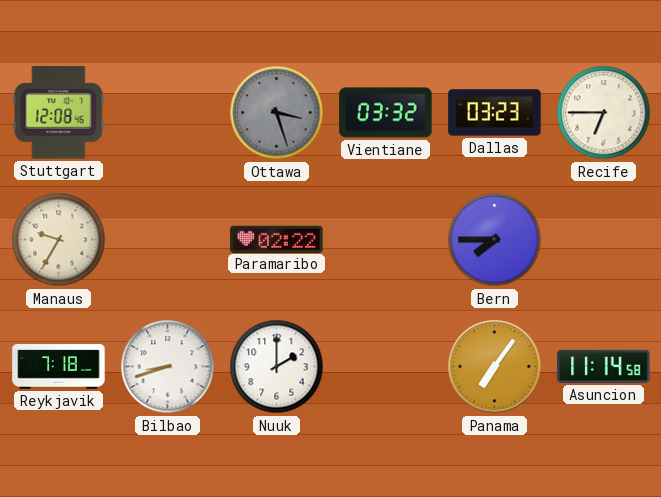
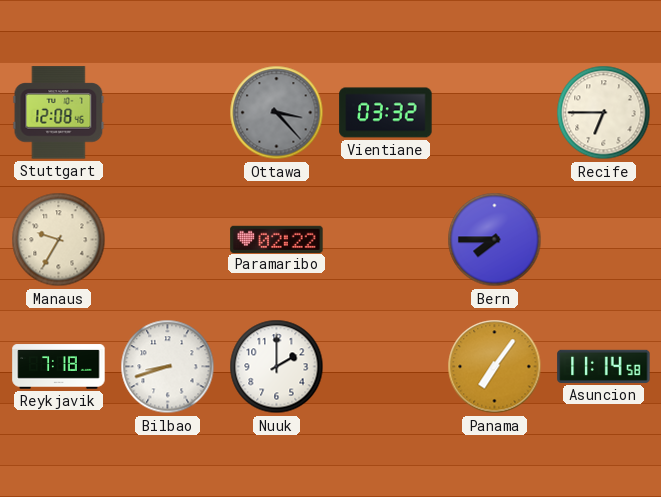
Ottawa: 3:27 -> 3:23
Dallas: 03:23 -> none
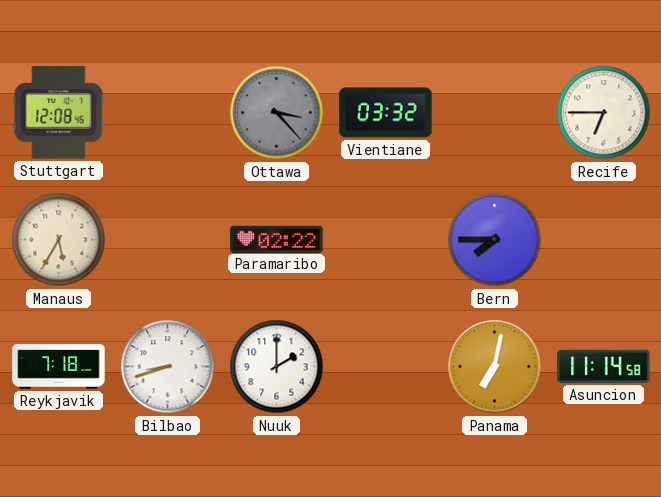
Manaus: 9:35 -> 5:35
Panama: 7:06 -> 7:02
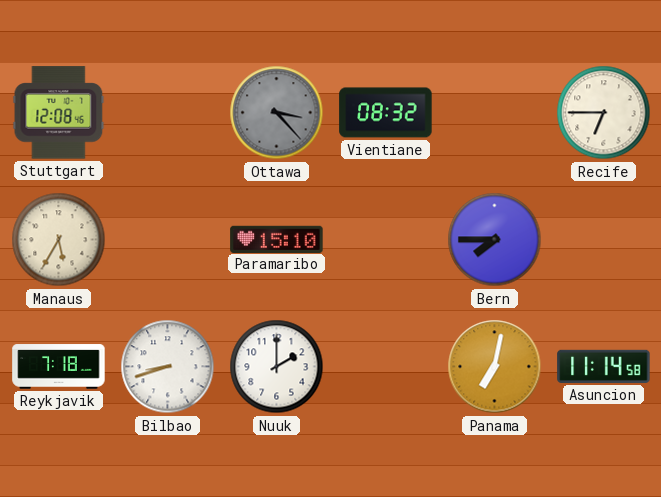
Vientiane: 03:32 -> 08:32
Paramaribo: 02:22 -> 15:10
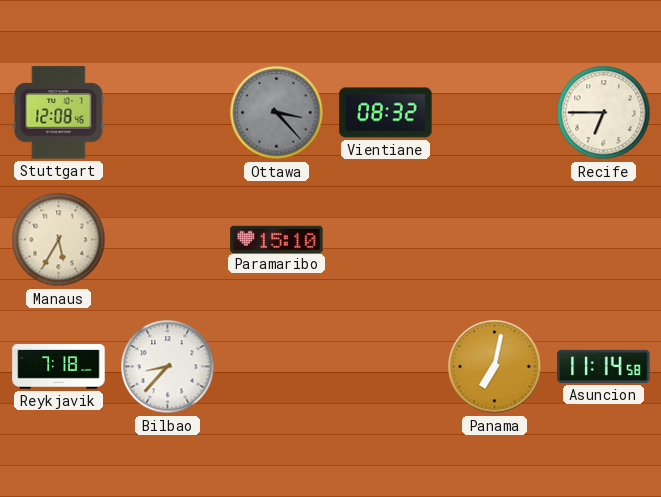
Bern: 7:45 -> none
Bilbao: 8:42 -> 8:37
Nuuk: 2:00 -> none
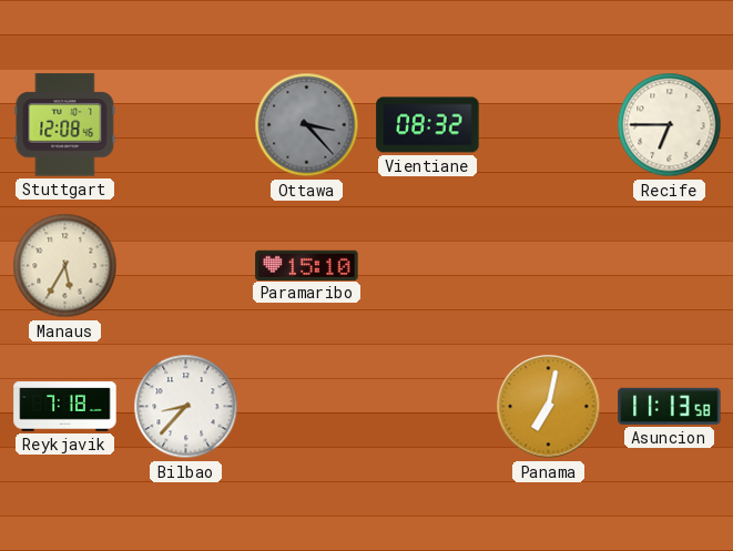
Asuncion: 11:14 -> 11:13
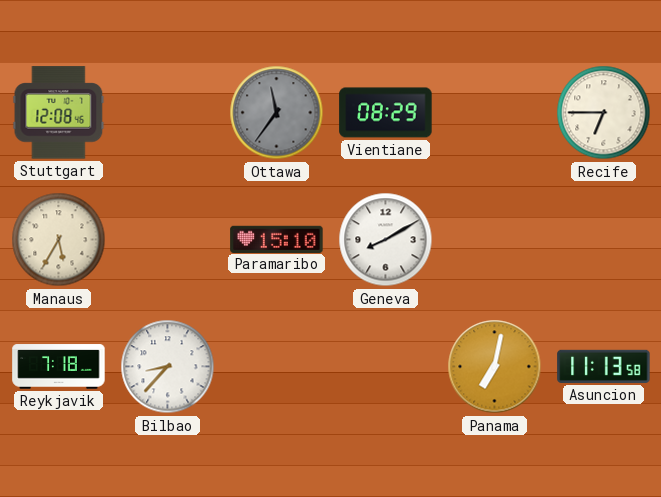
Ottawa: 3:23 -> 11:36
Vientiane: 08:32 -> 08:29
Geneva: none -> 8:10
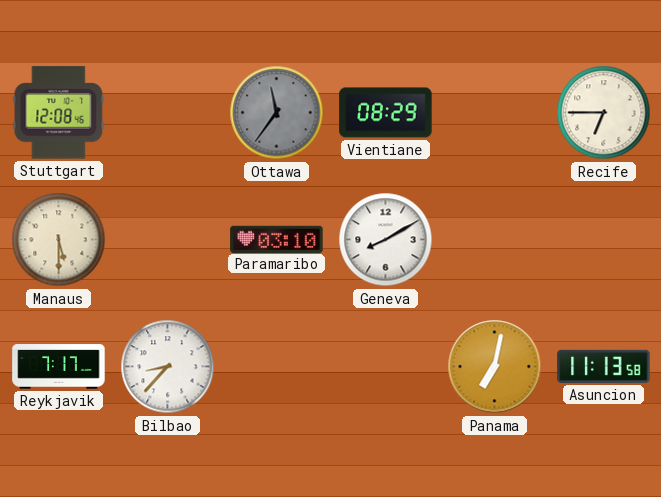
Manaus: 5:35 -> 5:30
Paramaribo: 15:10 -> 03:10
Reykjavik: 7:18 -> 7:17
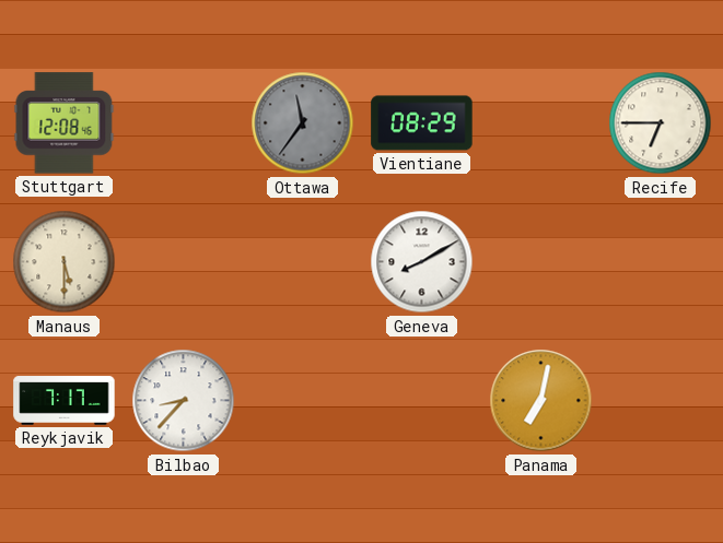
Paramaribo: 03:10 -> none
Asuncion: 11:13 -> none
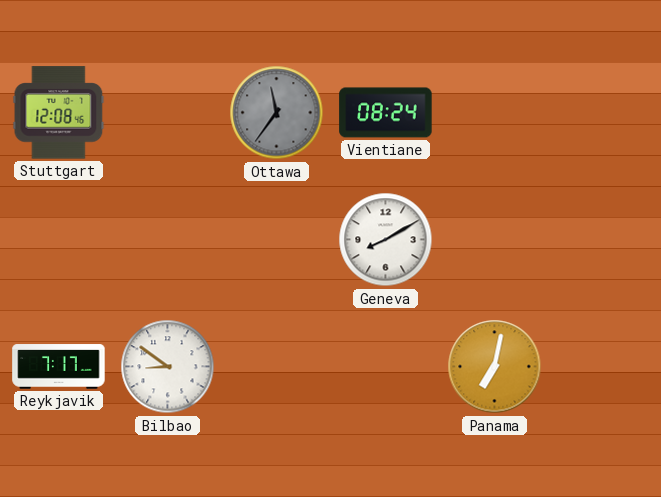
Vientiane: 08:29 -> 08:24
Recife: 6:45 -> none
Manaus: 5:30 -> none
Bilbao: 8:37 -> 8:51
